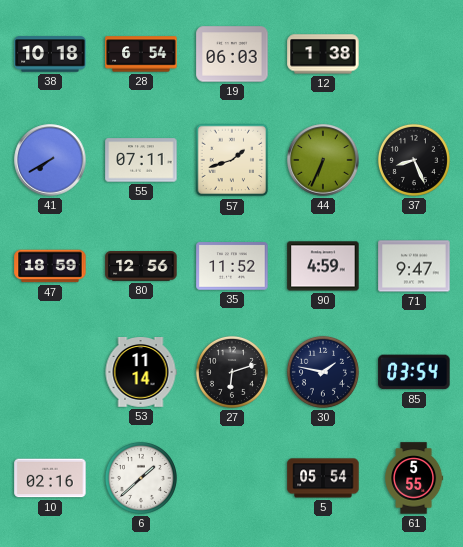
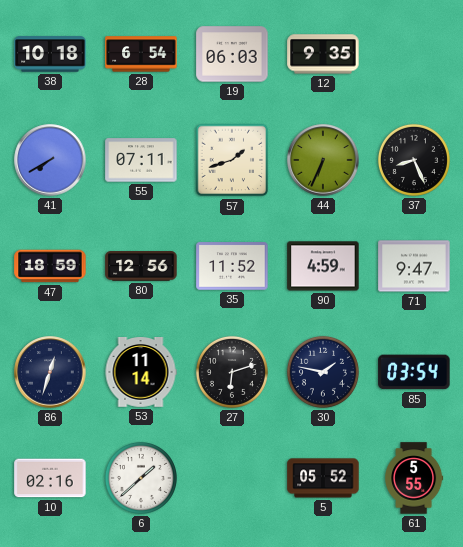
12: 1:38 -> 9:35
86: none -> 12:33
5: 05:54 -> 05:52
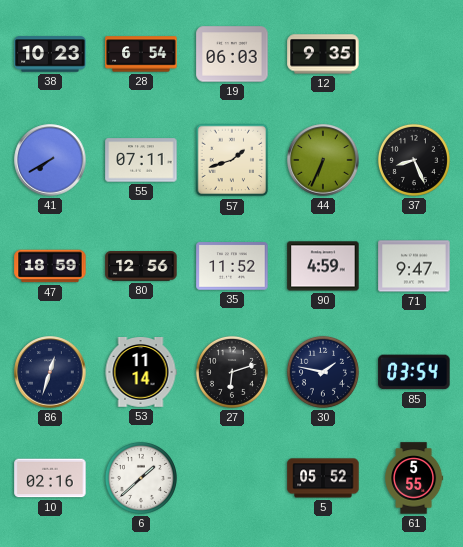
38: 10:18 -> 10:23
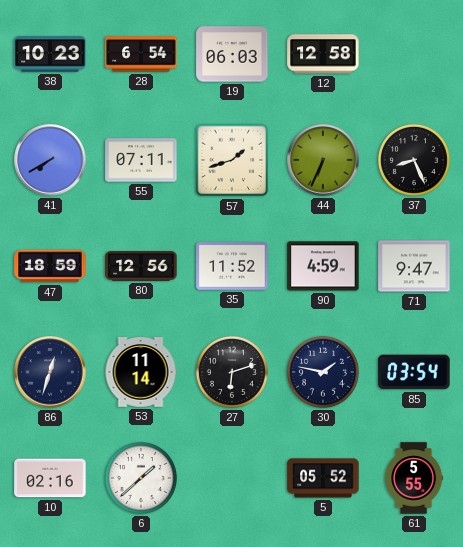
12: 9:35 -> 12:58
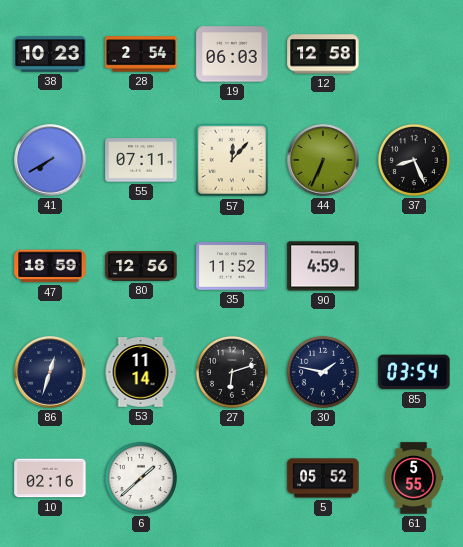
28: 6:54 -> 2:54
57: 1:42 -> 12:07
71: 9:47 -> none
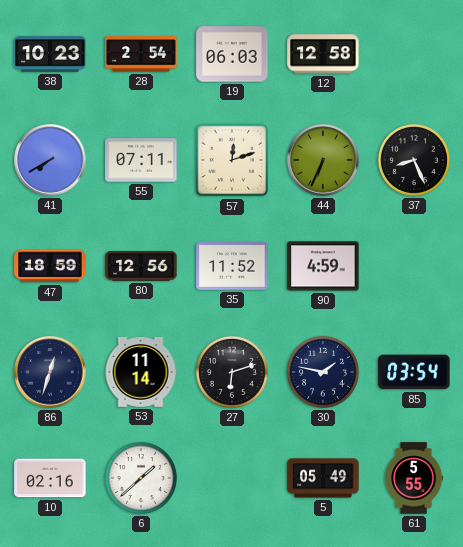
57: 12:07 -> 12:12
5: 05:52 -> 05:49
